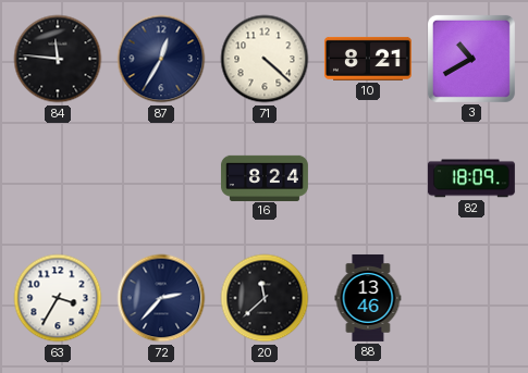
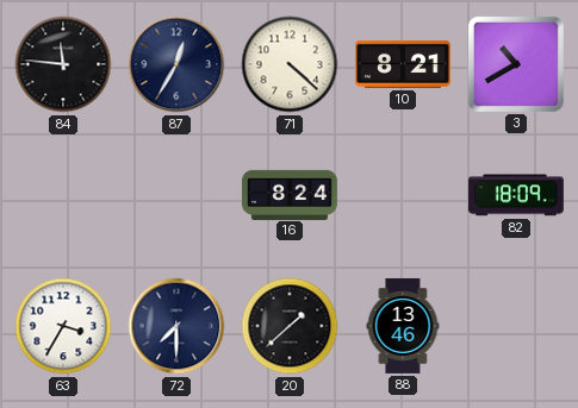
72: 2:37 -> 7:30
20: 11:38 -> 1:38
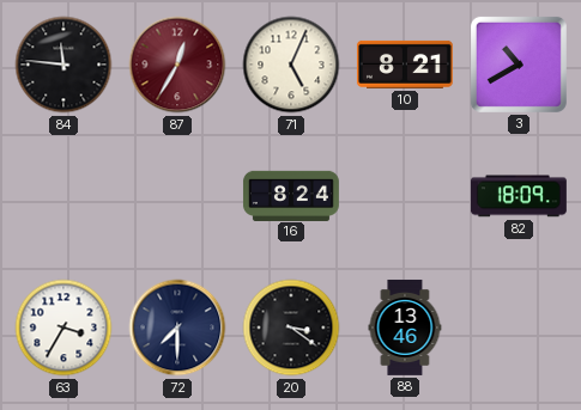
87 dial: navy -> burgundy
71: 4:22 -> 5:04
20: 1:38 -> 3:21
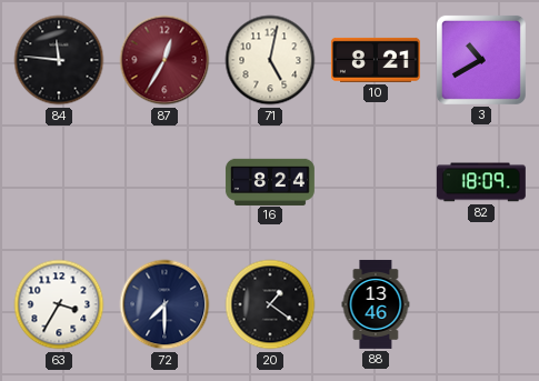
71: 5:04 -> 5:02
20: 3:21 -> 1:21
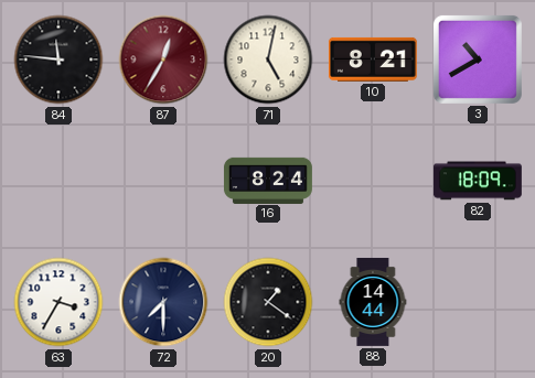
88: 13:46 -> 14:44
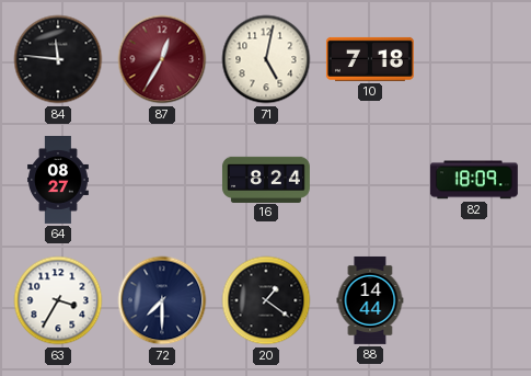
10: 8:21 -> 7:18
3: 10:40 -> none
64: none -> 08:27
